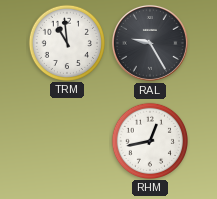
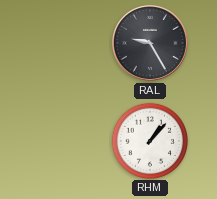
TRM: 10:59 -> none
RHM: 12:43 -> 1:07
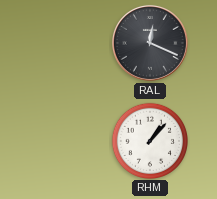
RAL: 9:25 -> 12:19
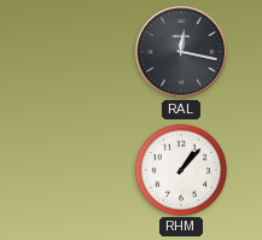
RAL: 12:19 -> 12:17
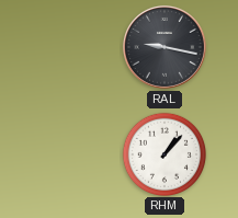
RAL: 12:17 -> 9:17
